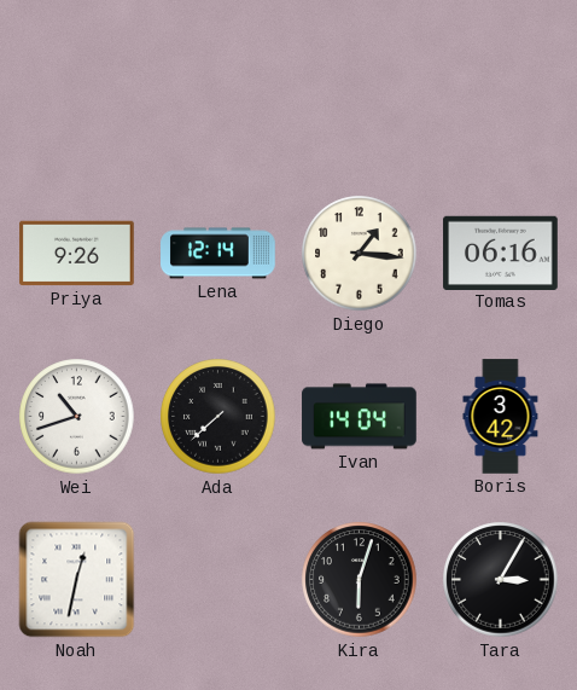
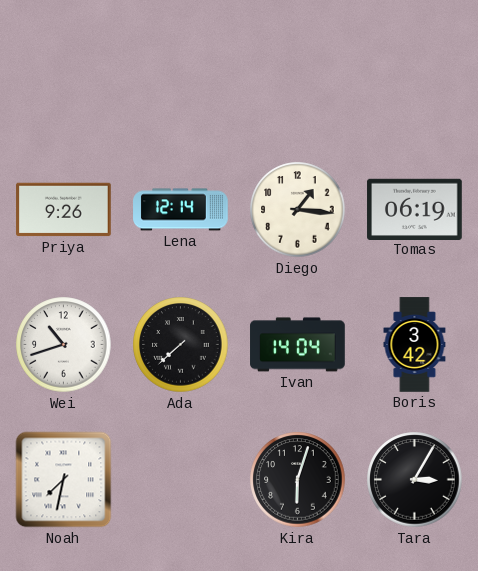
Tomas: 06:16 -> 06:19
Noah: 12:32 -> 7:32
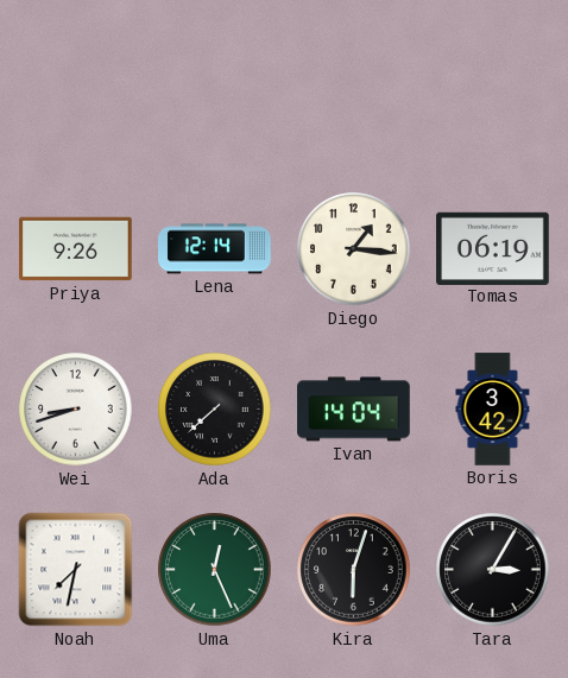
Wei: 10:42 -> 8:42
Uma: none -> 12:26
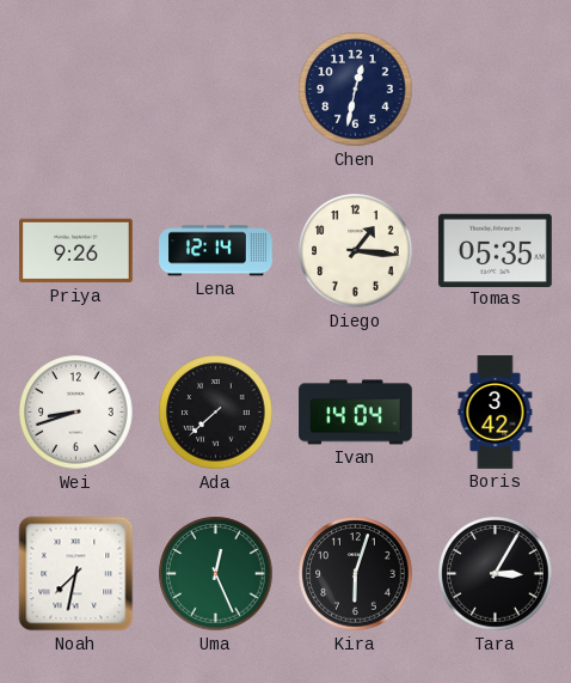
Chen: none -> 12:32
Tomas: 06:19 -> 05:35
